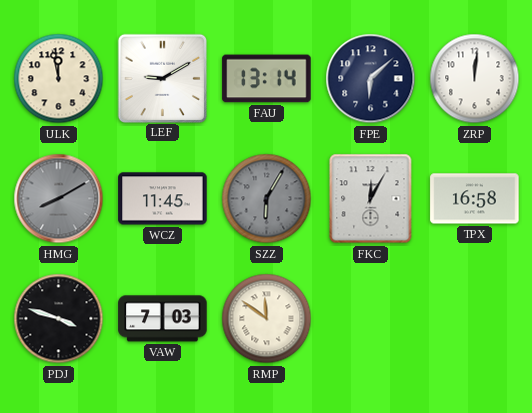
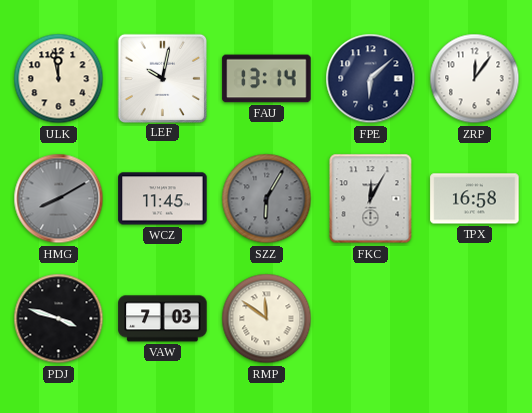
LEF: 9:10 -> 10:02
ZRP: 12:01 -> 12:06
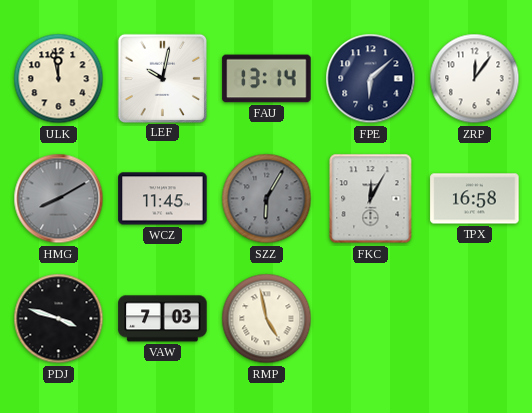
RMP: 11:51 -> 4:58
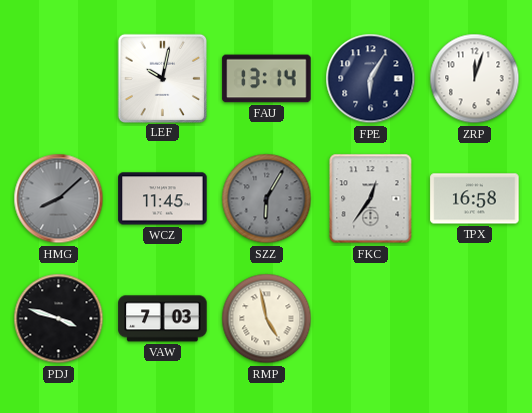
ULK: 11:58 -> none
FPE: 6:08 -> 6:05
ZRP: 12:06 -> 12:03
HMG: 8:10 -> 8:08
FKC: 12:05 -> 12:36
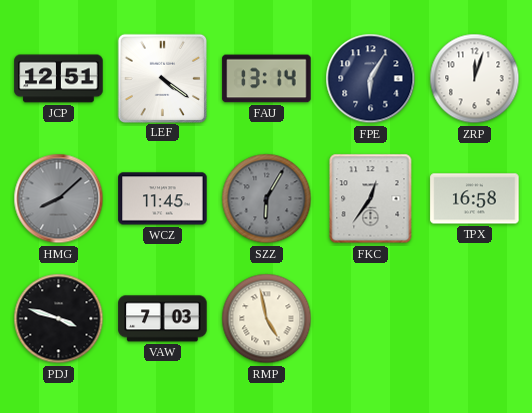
JCP: none -> 12:51
LEF: 10:02 -> 4:21
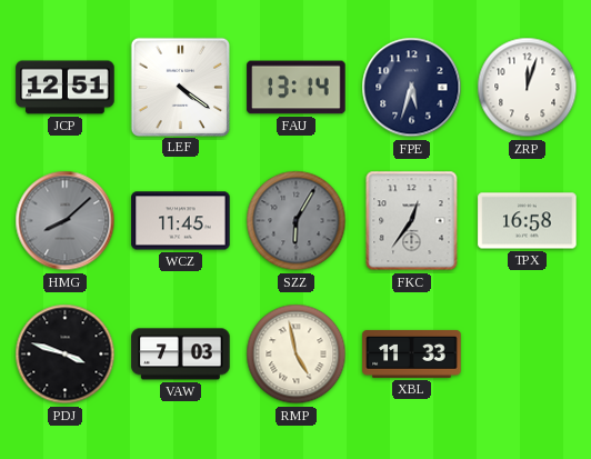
FPE: 6:05 -> 5:33
XBL: none -> 11:33
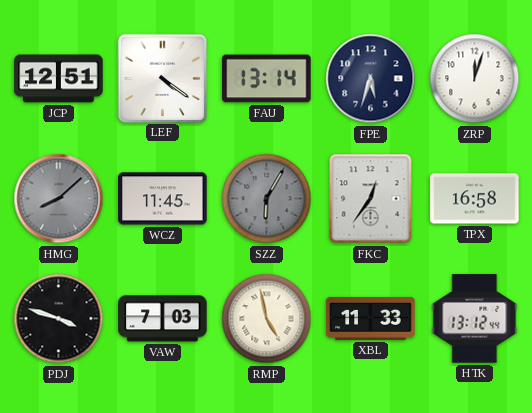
HTK: none -> 13:12
